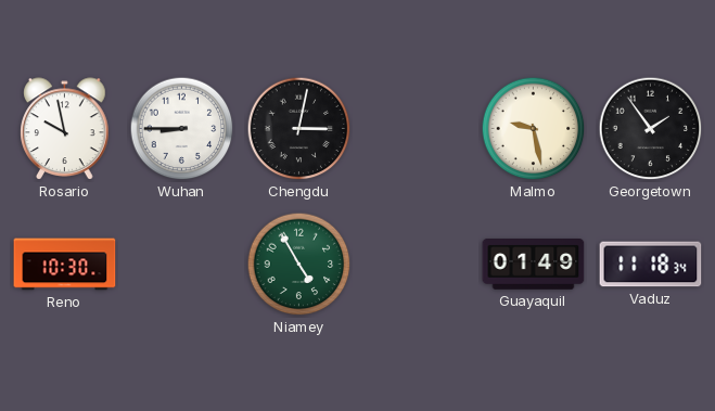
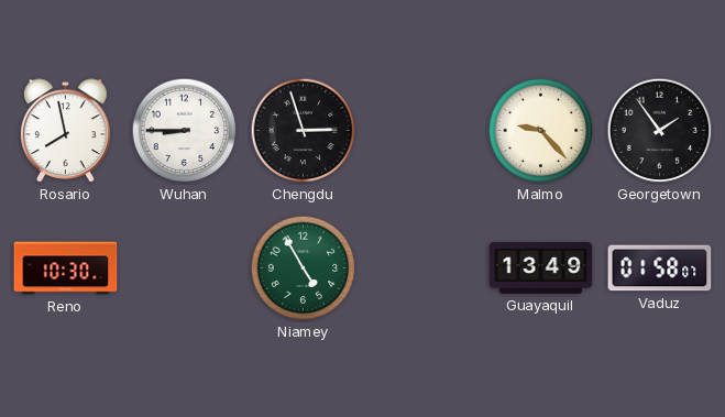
Rosario: 9:58 -> 7:58
Chengdu: 3:02 -> 2:57
Malmo: 9:28 -> 9:23
Guayaquil: 01:49 -> 13:49
Vaduz: 11:18 -> 01:58
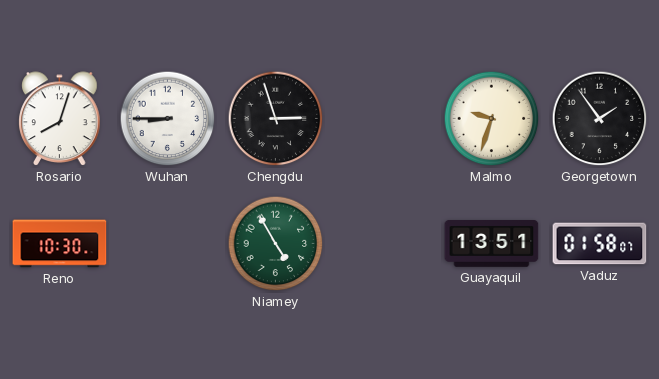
Rosario: 7:58 -> 8:03
Malmo: 9:23 -> 9:33
Guayaquil: 13:49 -> 13:51
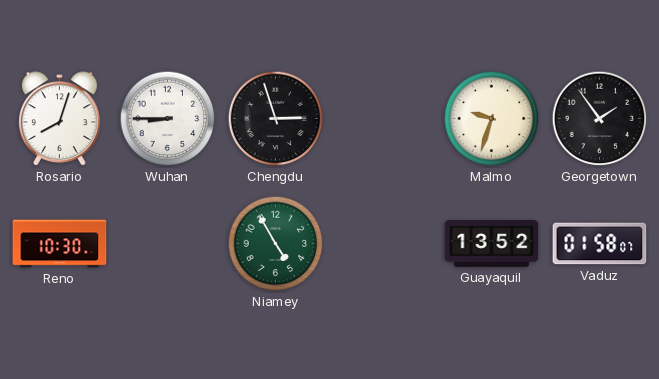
Guayaquil: 13:51 -> 13:52
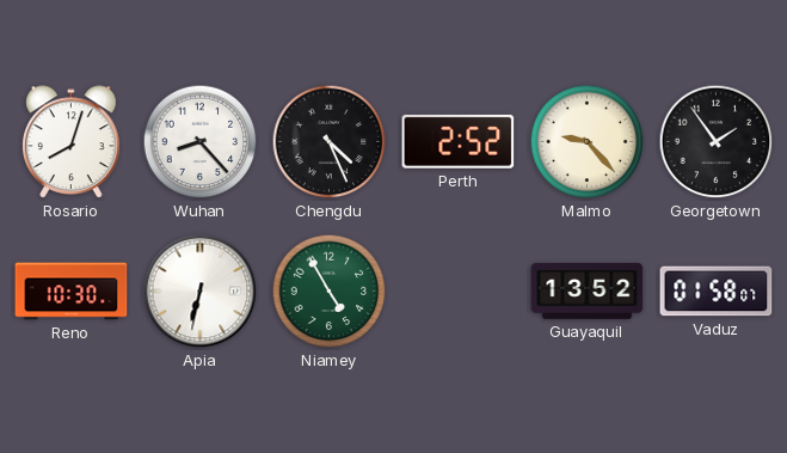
Wuhan: 8:45 -> 8:23
Chengdu: 2:57 -> 4:26
Perth: none -> 2:52
Malmo: 9:33 -> 9:23
Apia: none -> 6:32
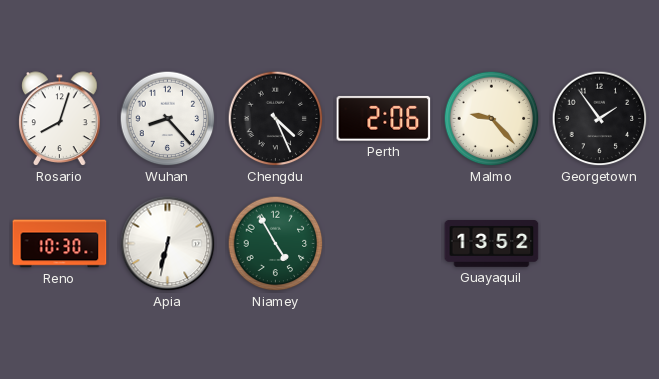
Perth: 2:52 -> 2:06
Vaduz: 01:58 -> none
